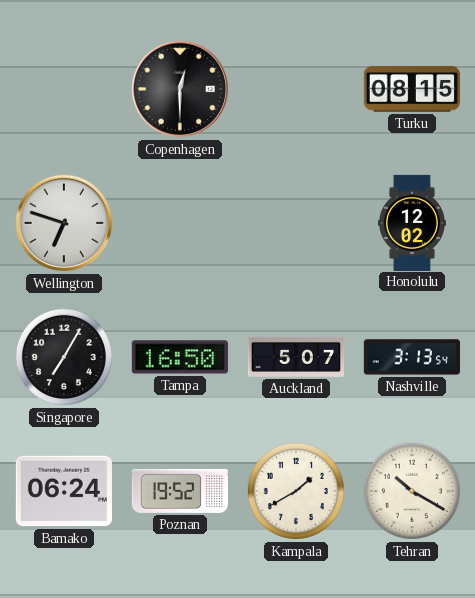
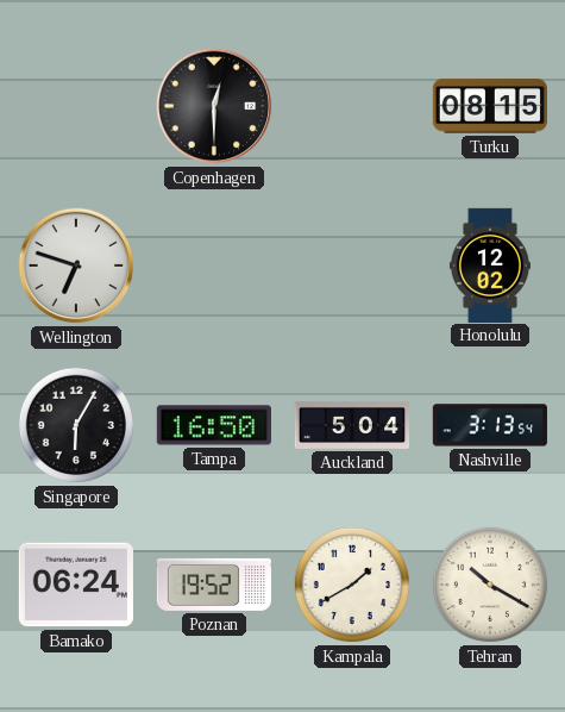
Singapore: 7:05 -> 6:05
Auckland: 5:07 -> 5:04
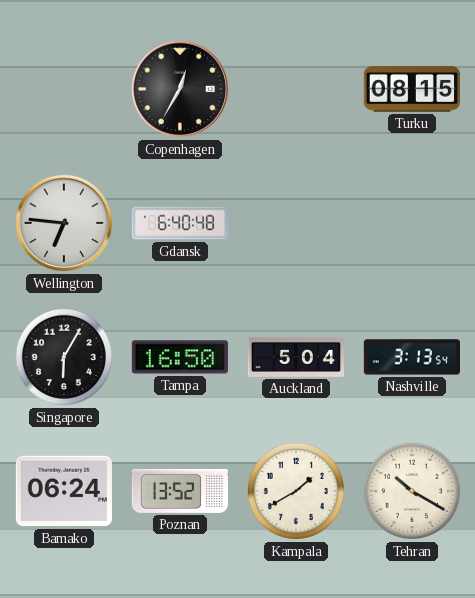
Copenhagen: 12:30 -> 12:35
Wellington: 6:48 -> 6:46
Gdansk: none -> 6:40
Honolulu: 12:02 -> none
Poznan: 19:52 -> 13:52
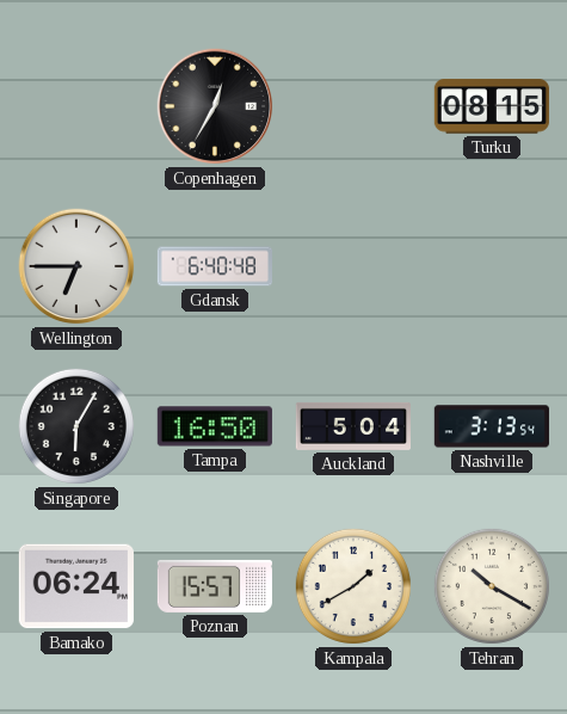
Wellington: 6:46 -> 6:45
Poznan: 13:52 -> 15:57
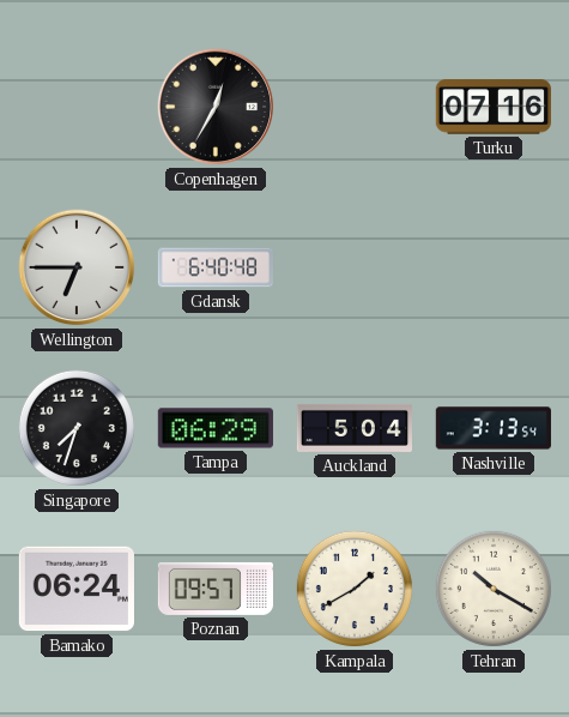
Turku: 08:15 -> 07:16
Singapore: 6:05 -> 7:33
Tampa: 16:50 -> 06:29
Poznan: 15:57 -> 09:57
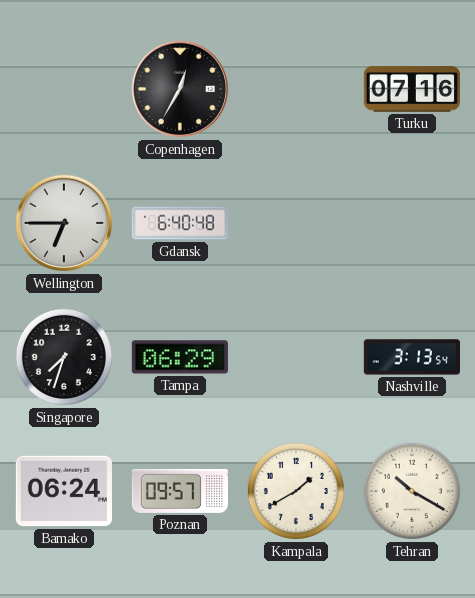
Auckland: 5:04 -> none
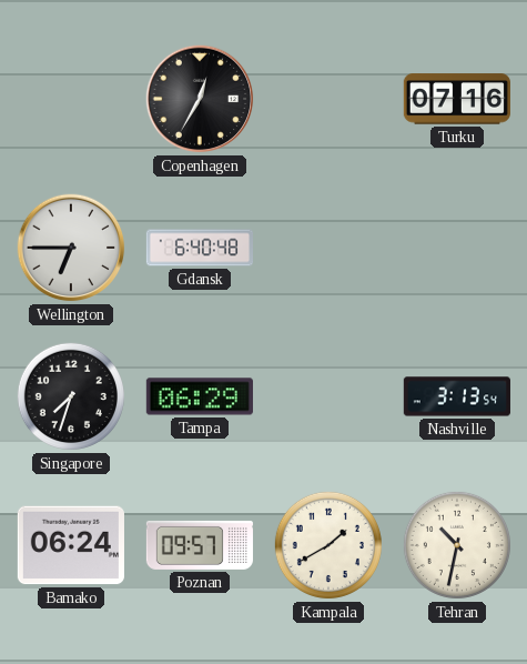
Tehran: 10:20 -> 10:32
